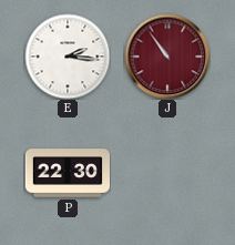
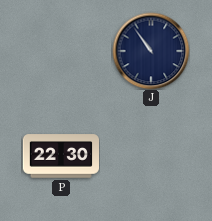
E: 2:16 -> none
J dial: burgundy -> navy
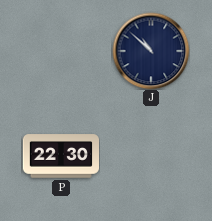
J: 10:54 -> 10:52
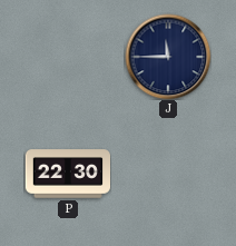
J: 10:52 -> 11:45
